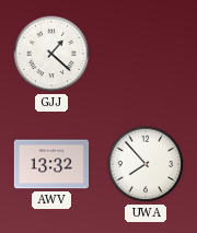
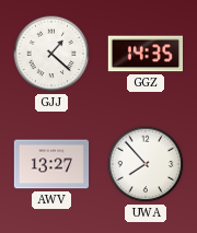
GGZ: none -> 14:35
AWV: 13:32 -> 13:27
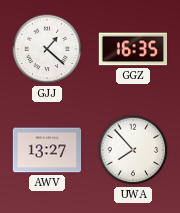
GGZ: 14:35 -> 16:35
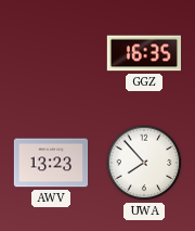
GJJ: 1:22 -> none
AWV: 13:27 -> 13:23
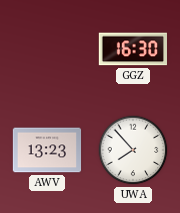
GGZ: 16:35 -> 16:30
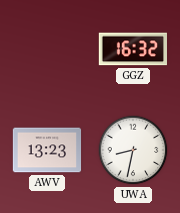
GGZ: 16:30 -> 16:32
UWA: 7:53 -> 8:32
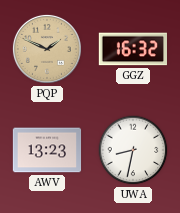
PQP: none -> 1:49
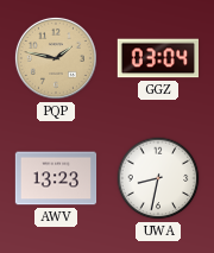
PQP: 1:49 -> 1:47
GGZ: 16:32 -> 03:04
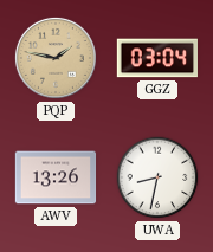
AWV: 13:23 -> 13:26
